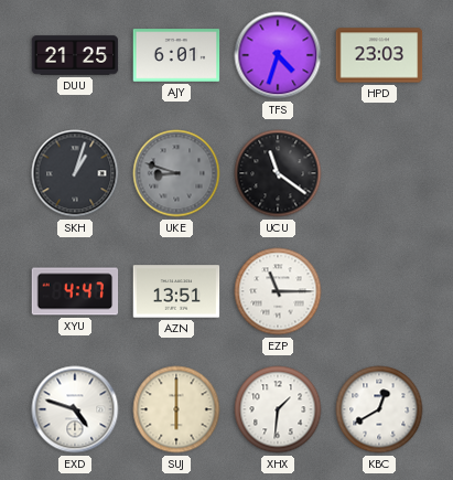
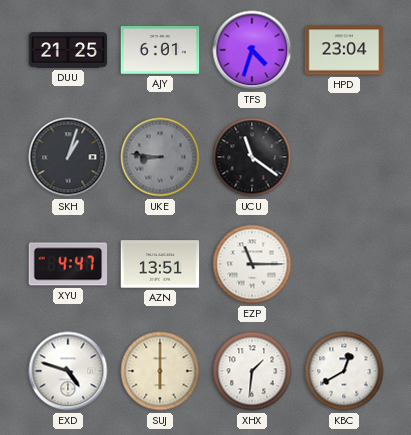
HPD: 23:03 -> 23:04
UKE: 8:48 -> 8:46
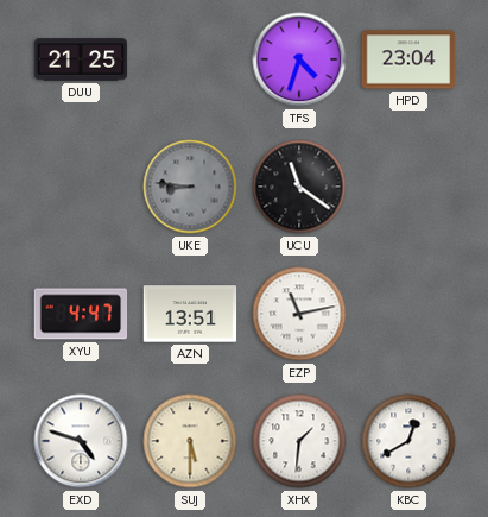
AJY: 6:01 -> none
SKH: 1:03 -> none
EZP: 11:15 -> 11:13
SUJ: 6:00 -> 5:30
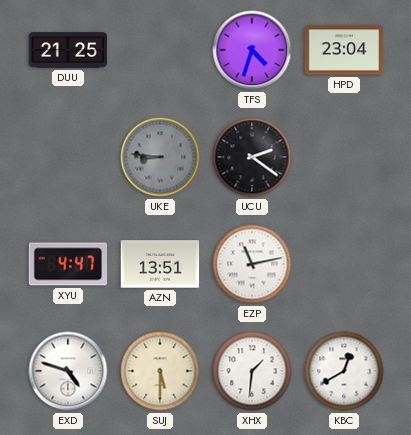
UCU: 11:21 -> 2:21
